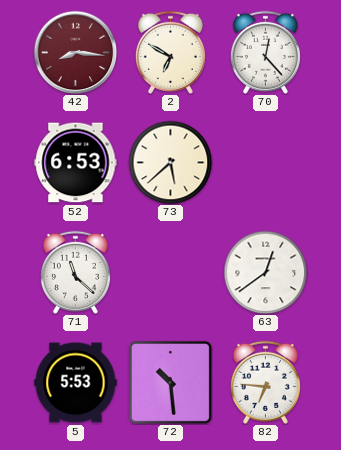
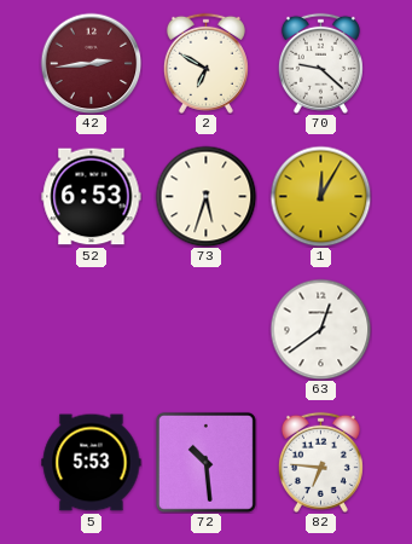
42: 8:16 -> 2:44
70: 12:23 -> 9:22
73: 5:38 -> 5:33
1: none -> 12:05
71: 11:22 -> none
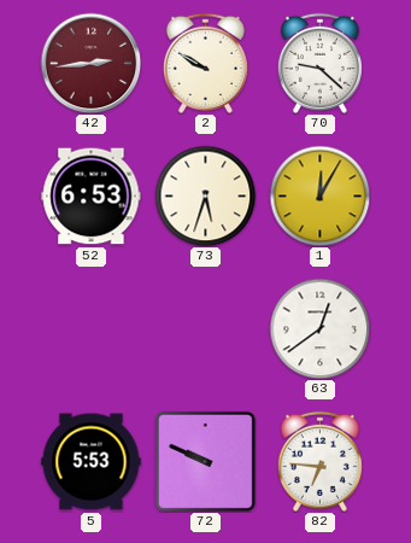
2: 6:50 -> 9:50
72: 10:29 -> 9:49
